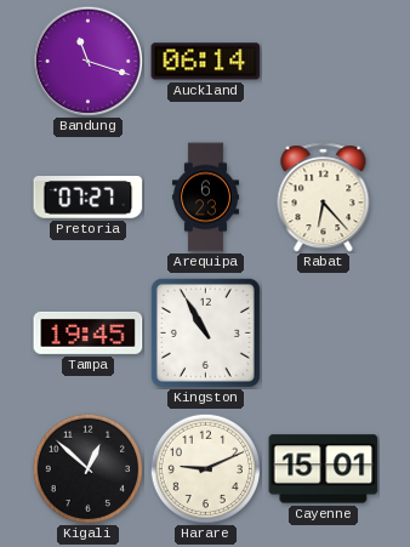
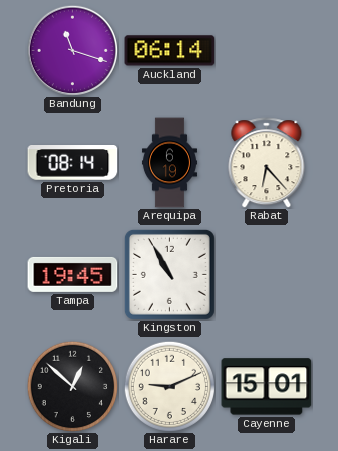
Pretoria: 07:27 -> 08:14
Arequipa: 6:23 -> 6:19
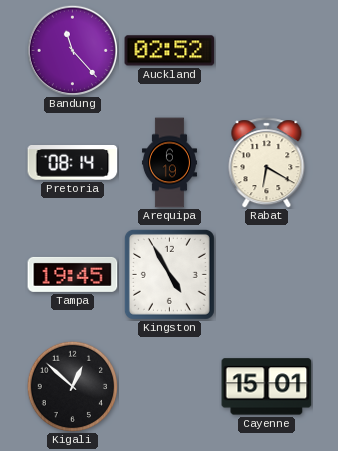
Bandung: 11:18 -> 11:23
Auckland: 06:14 -> 02:52
Rabat: 6:23 -> 6:20
Kingston: 10:55 -> 4:55
Harare: 9:11 -> none
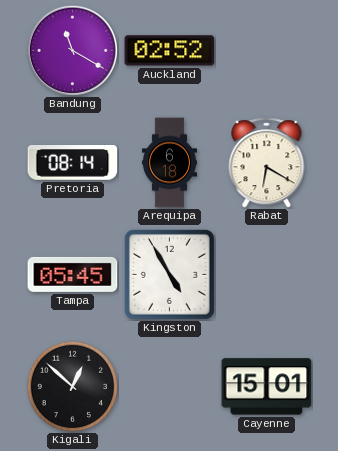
Bandung: 11:23 -> 11:20
Arequipa: 6:19 -> 6:18
Tampa: 19:45 -> 05:45
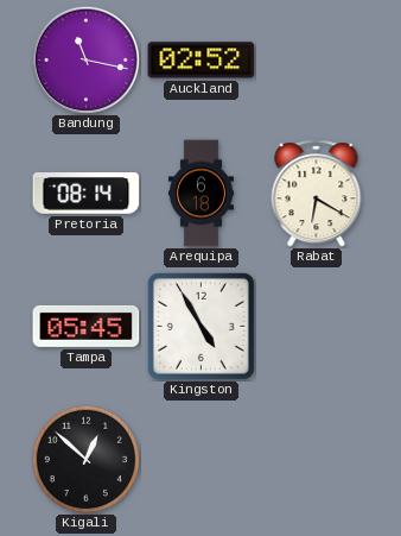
Bandung: 11:20 -> 11:17
Cayenne: 15:01 -> none
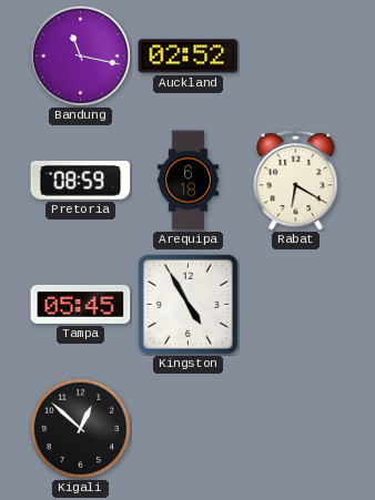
Pretoria: 08:14 -> 08:59
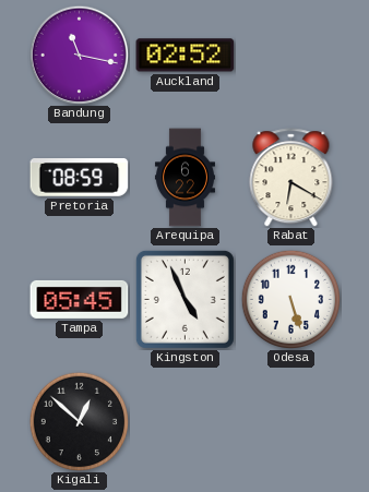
Arequipa: 6:18 -> 6:22
Kingston: 4:55 -> 4:56
Odesa: none -> 5:27
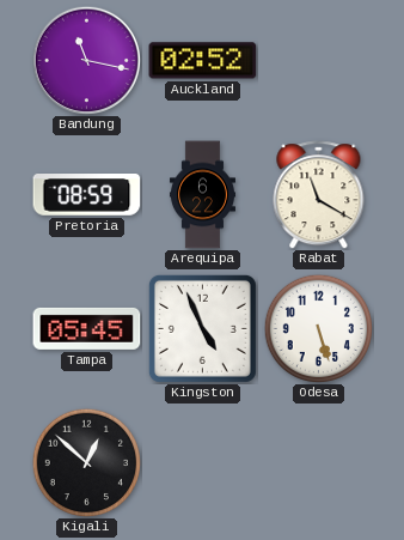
Rabat: 6:20 -> 11:20
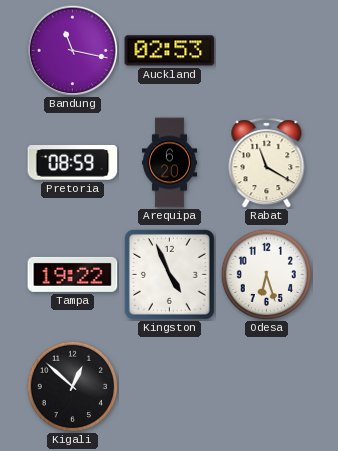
Auckland: 02:52 -> 02:53
Arequipa: 6:22 -> 6:20
Tampa: 05:45 -> 19:22
Odesa: 5:27 -> 6:27
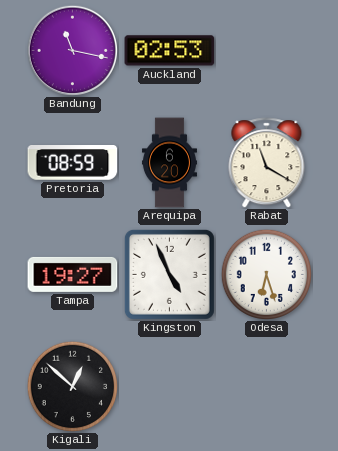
Tampa: 19:22 -> 19:27
